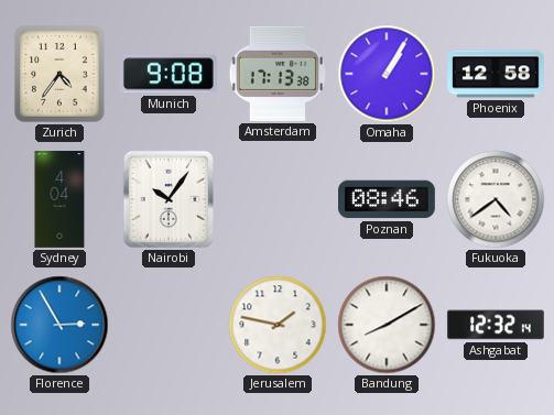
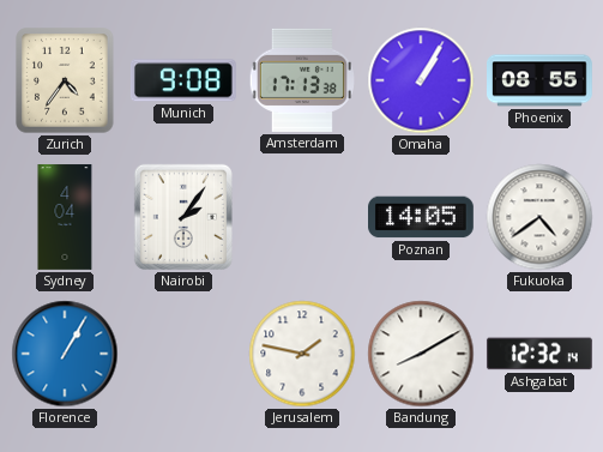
Phoenix: 12:58 -> 08:55
Nairobi: 10:06 -> 2:06
Poznan: 08:46 -> 14:05
Florence: 2:55 -> 1:05
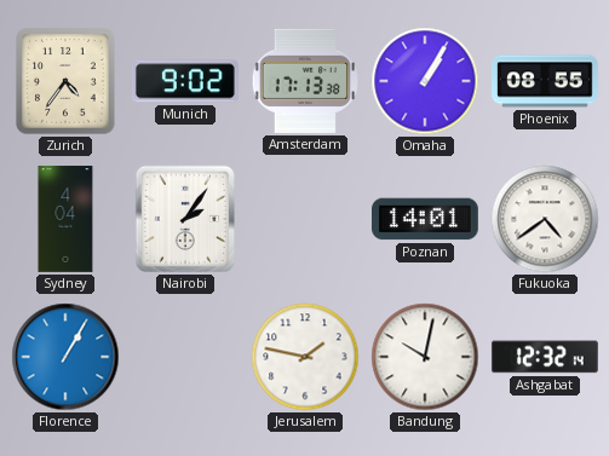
Munich: 9:08 -> 9:02
Poznan: 14:05 -> 14:01
Bandung: 8:10 -> 10:02
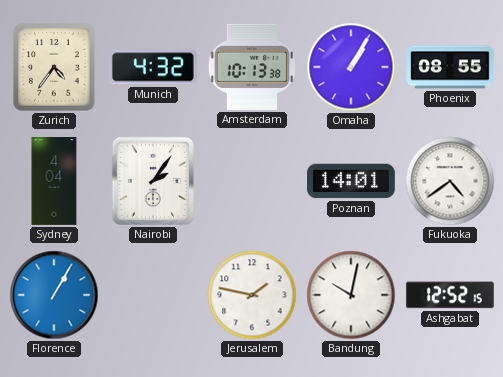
Munich: 9:02 -> 4:32
Amsterdam: 17:13 -> 10:13
Ashgabat: 12:32 -> 12:52
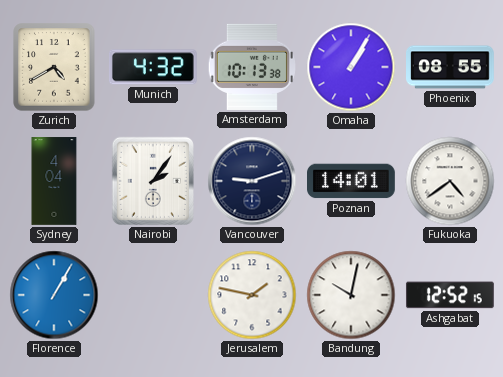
Zurich: 4:36 -> 4:40
Vancouver: none -> 9:12
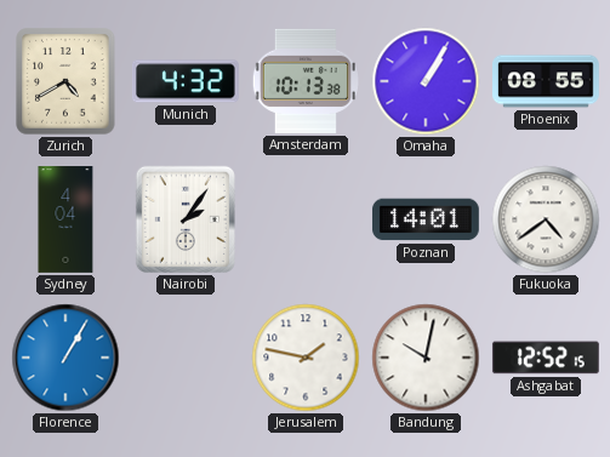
Vancouver: 9:12 -> none
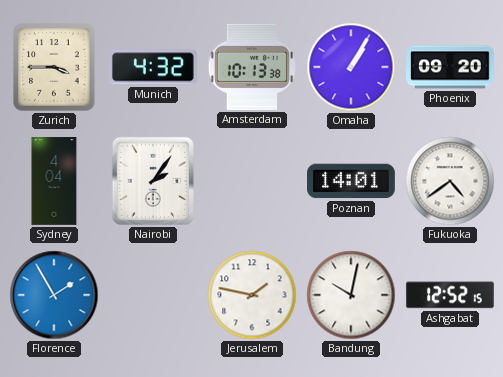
Zurich: 4:40 -> 3:45
Phoenix: 08:55 -> 09:20
Florence: 1:05 -> 1:55
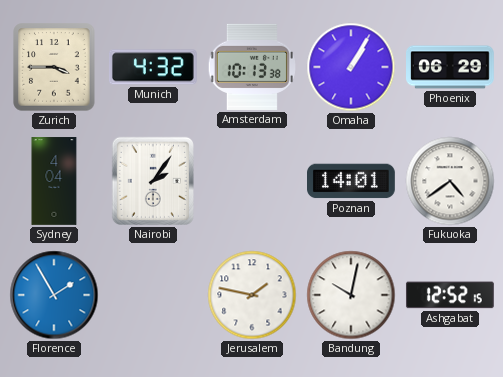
Phoenix: 09:20 -> 06:29
